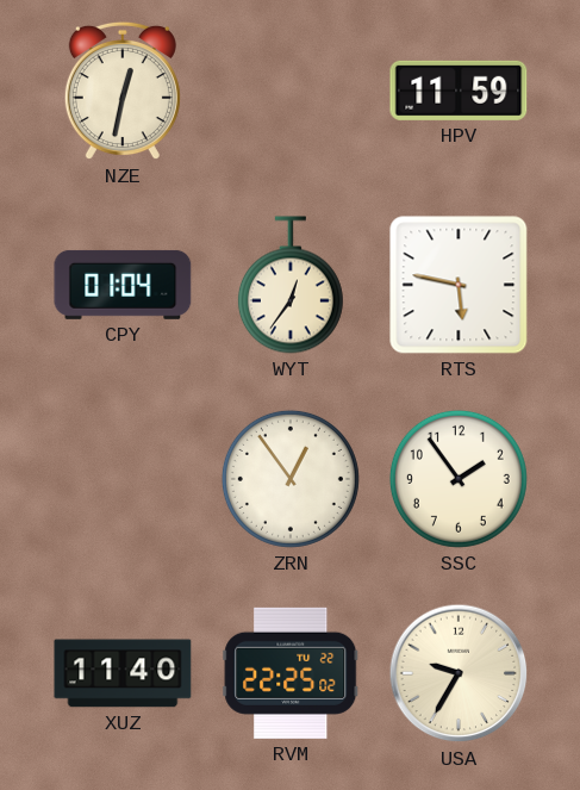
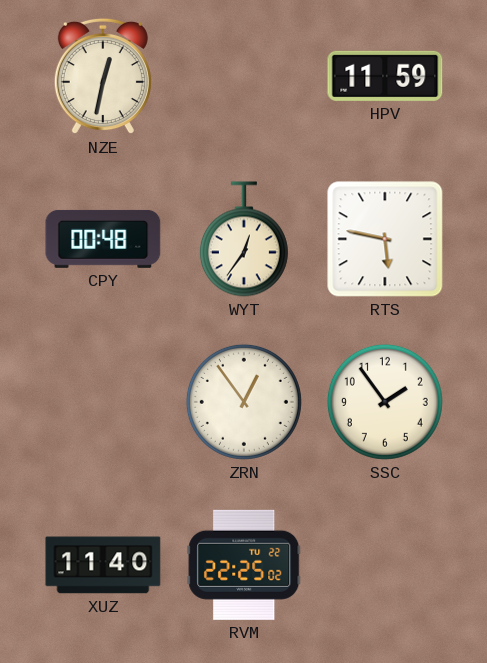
CPY: 01:04 -> 00:48
USA: 9:35 -> none
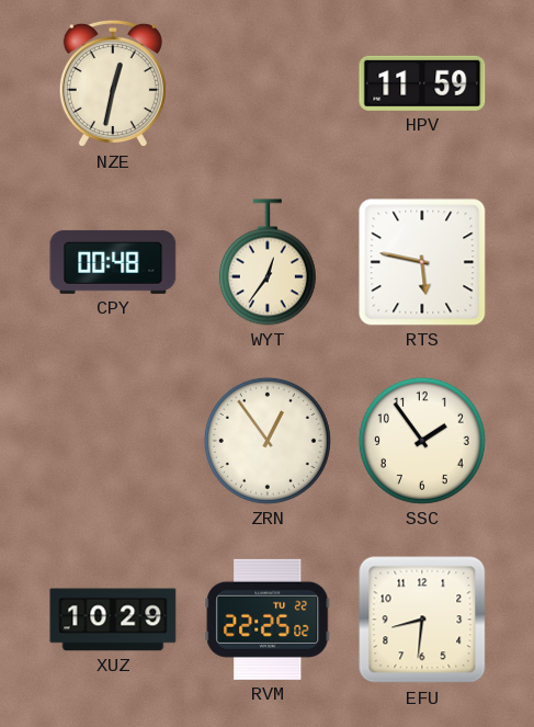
XUZ: 11:40 -> 10:29
EFU: none -> 8:31
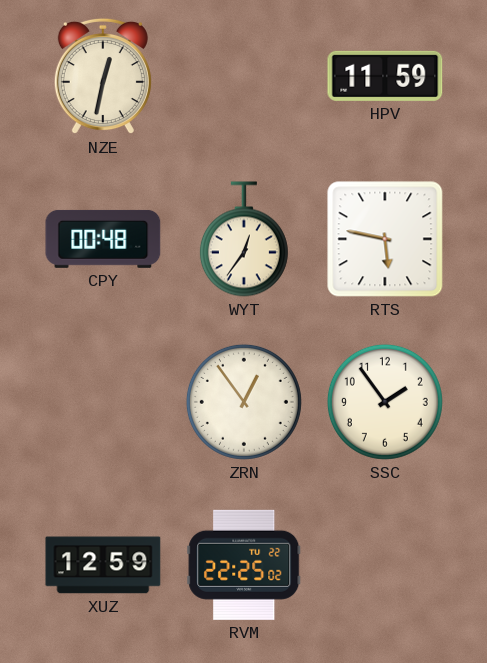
XUZ: 10:29 -> 12:59
EFU: 8:31 -> none
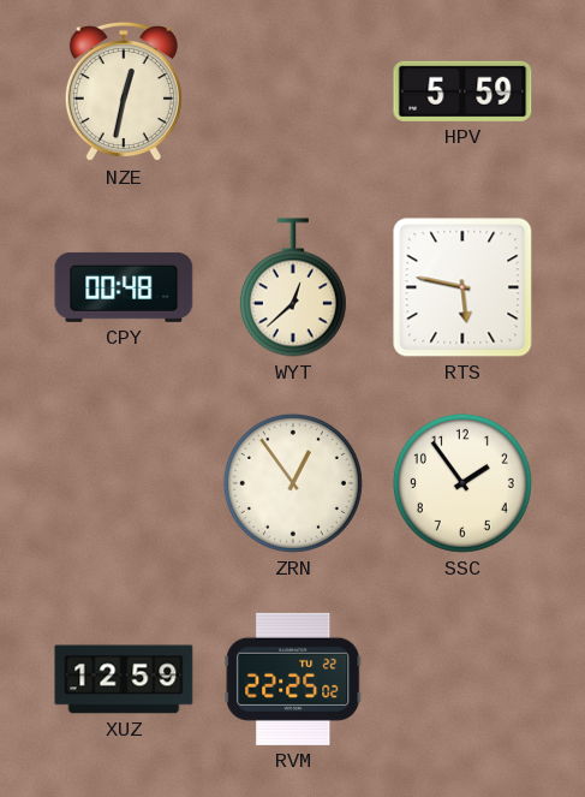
HPV: 11:59 -> 5:59
WYT: 12:36 -> 12:38
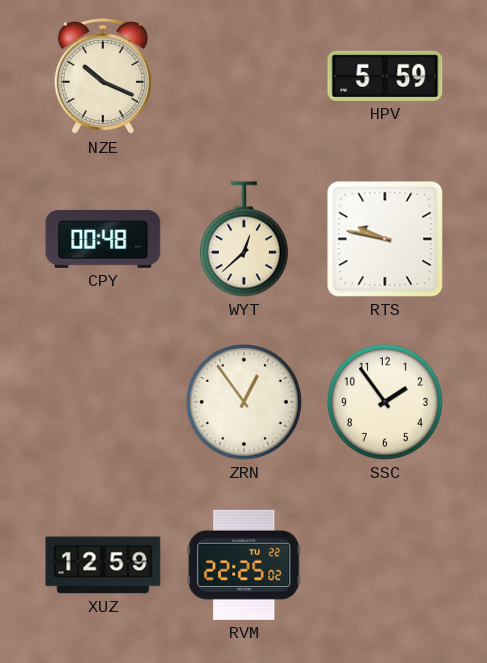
NZE: 12:32 -> 10:19
RTS: 5:47 -> 9:47
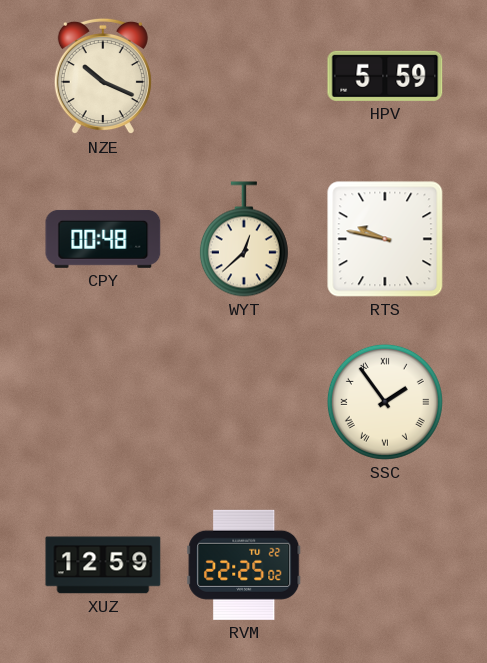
ZRN: 12:54 -> none
SSC numerals: Arabic -> Roman
